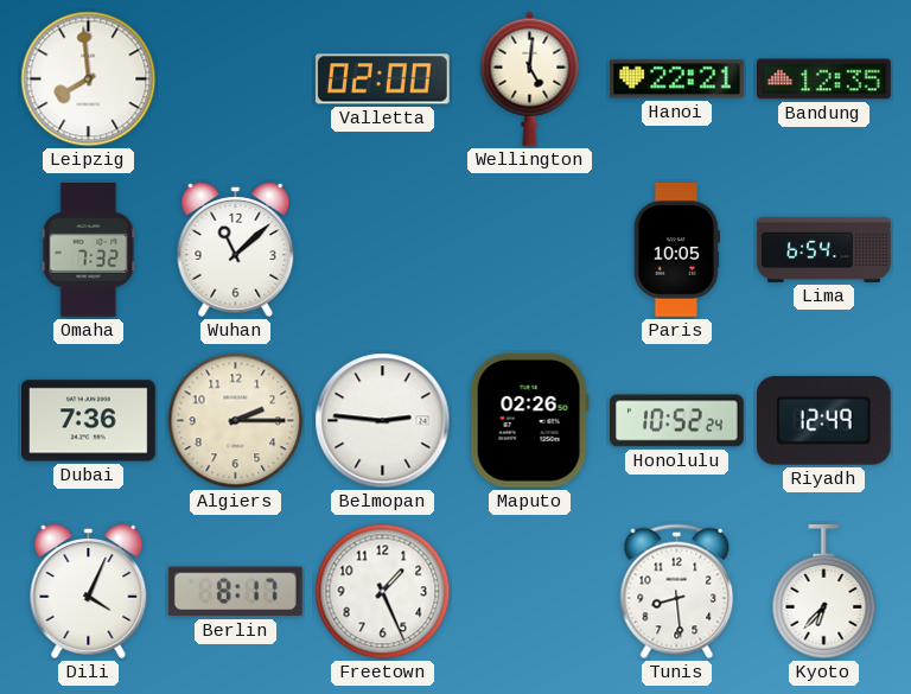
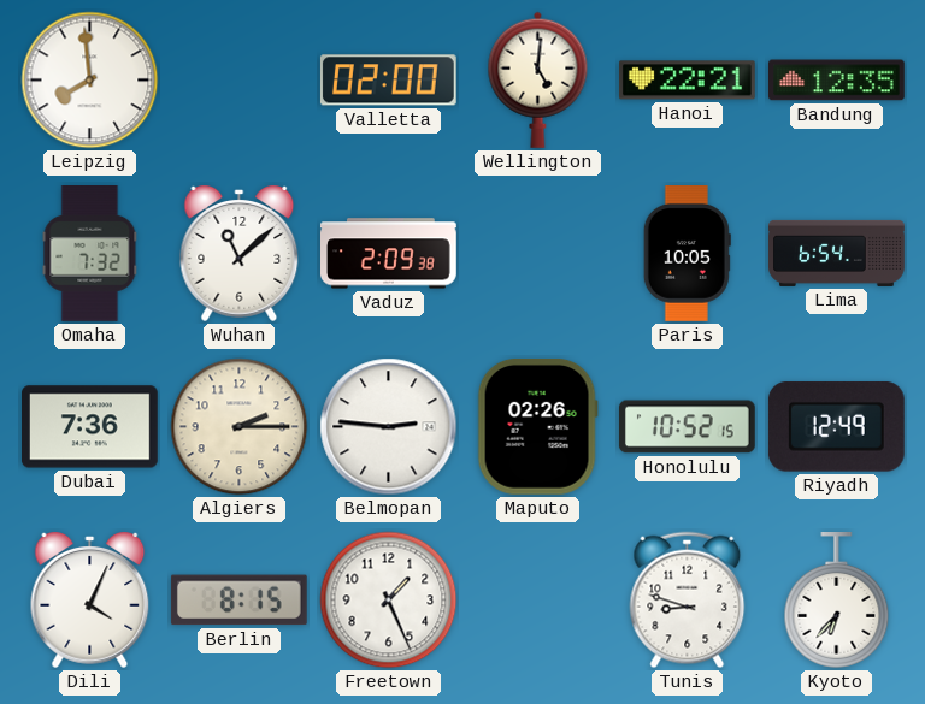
Vaduz: none -> 2:09
Honolulu: 10:52:24 -> 10:52:15
Berlin: 8:17 -> 8:15
Tunis: 8:29 -> 8:48
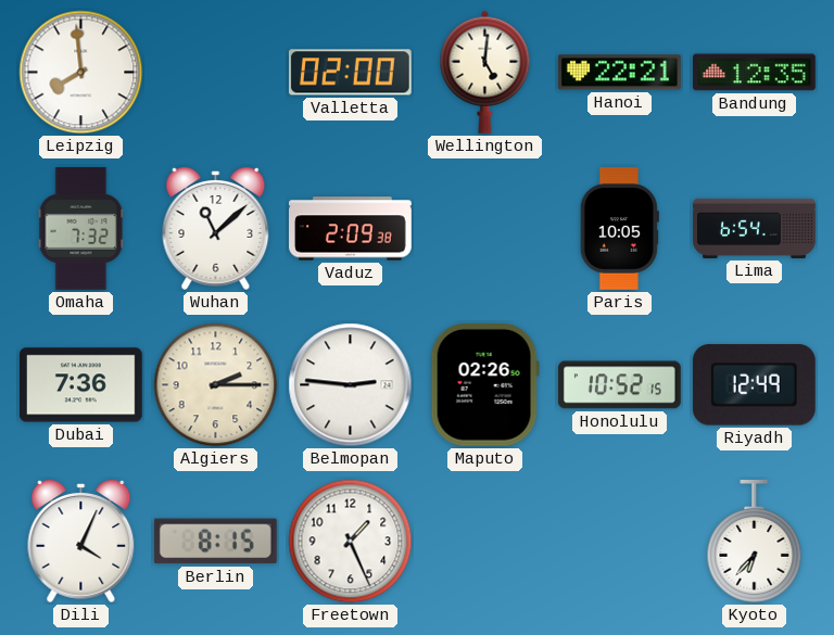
Tunis: 8:48 -> none
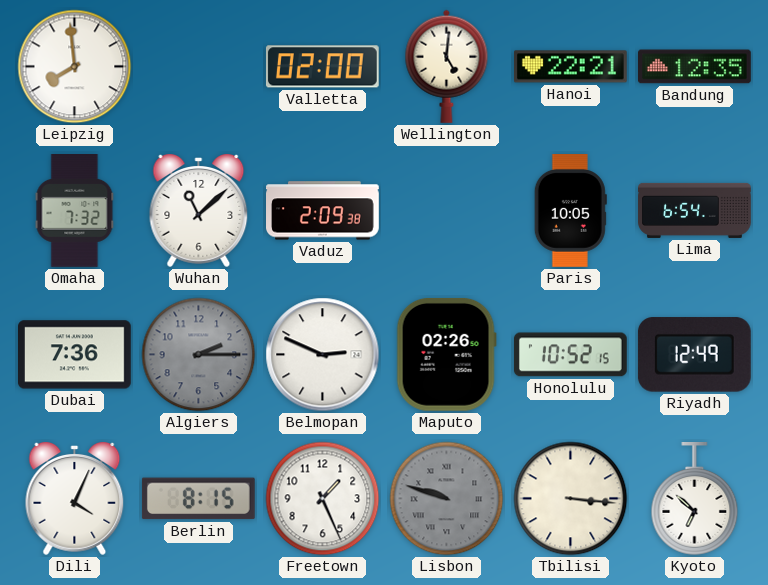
Algiers dial: cream -> grey
Belmopan: 2:46 -> 2:49
Lisbon: none -> 9:48
Tbilisi: none -> 3:16
Kyoto: 6:37 -> 6:52
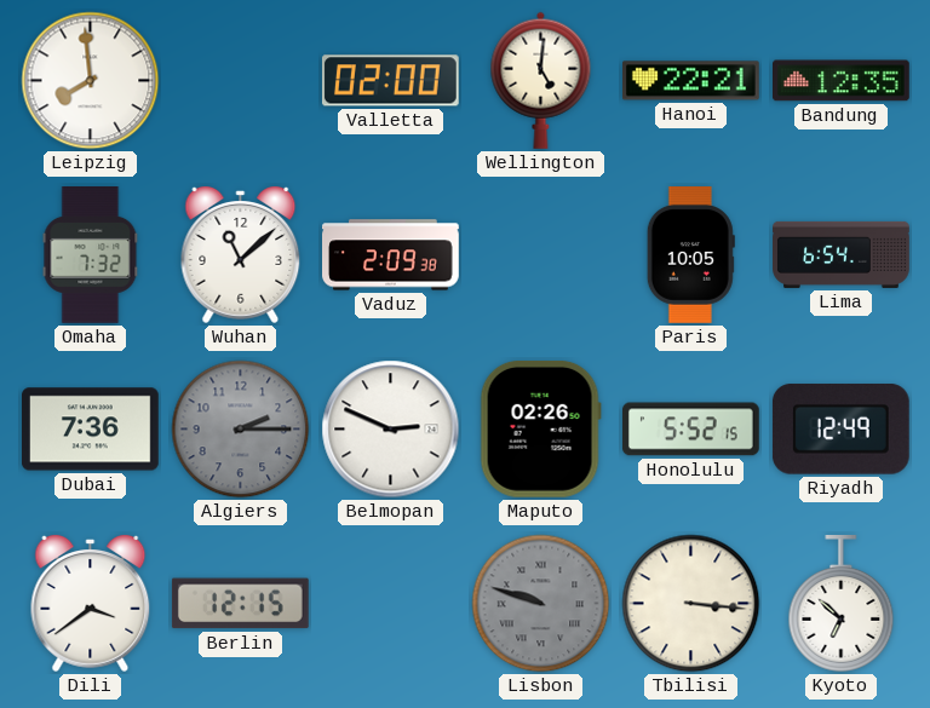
Honolulu: 10:52 -> 5:52
Dili: 4:04 -> 3:39
Berlin: 8:15 -> 12:15
Freetown: 1:26 -> none
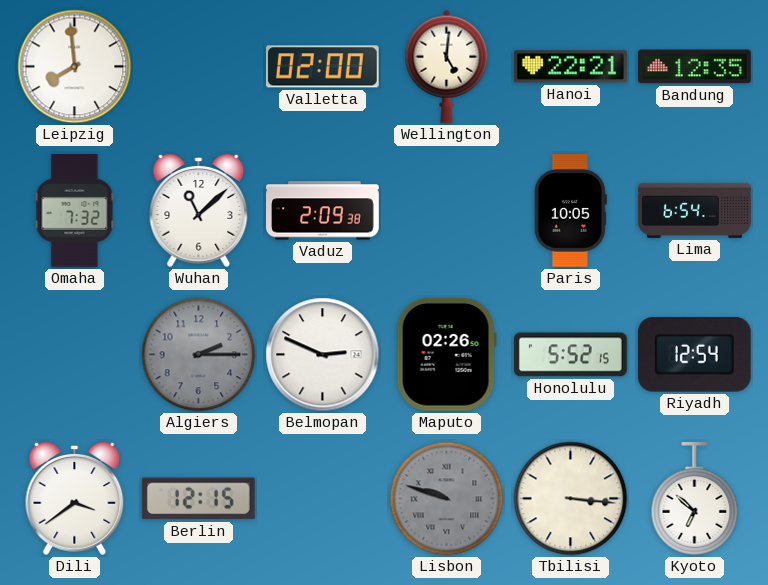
Dubai: 7:36 -> none
Riyadh: 12:49 -> 12:54
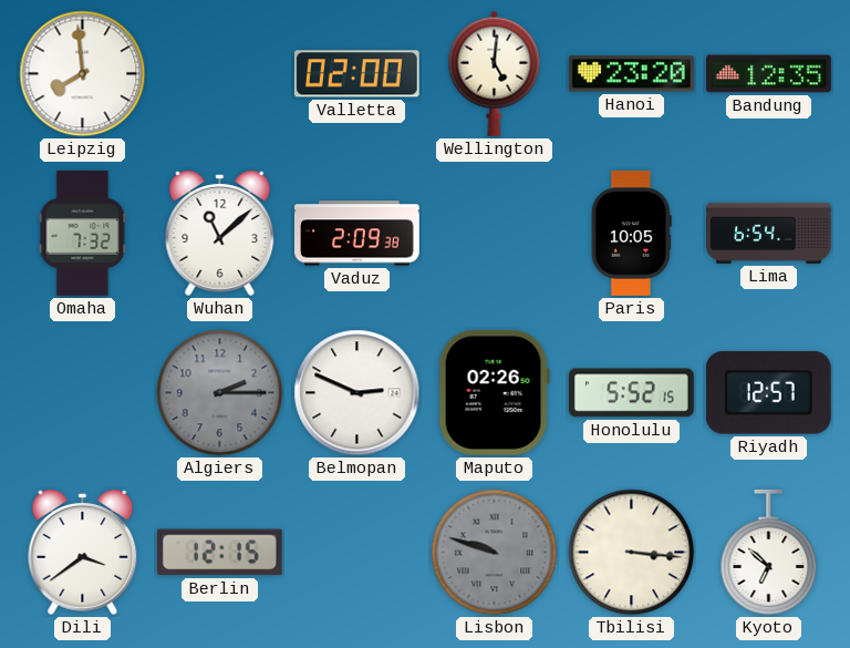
Hanoi: 22:21 -> 23:20
Riyadh: 12:54 -> 12:57
